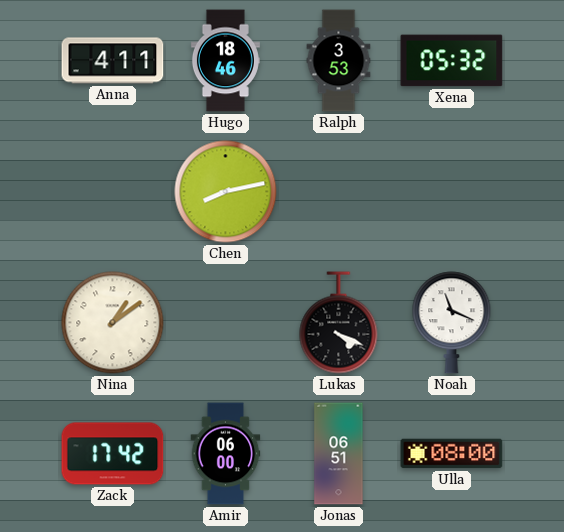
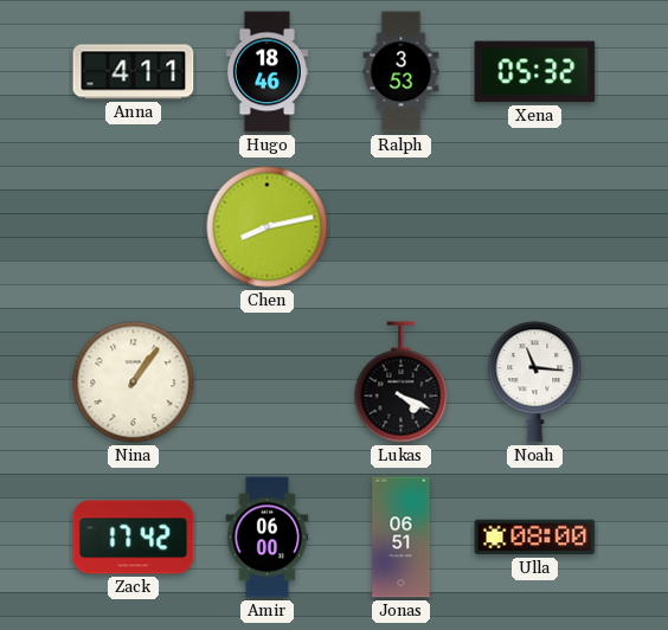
Nina: 1:09 -> 1:06
Noah: 11:19 -> 11:16
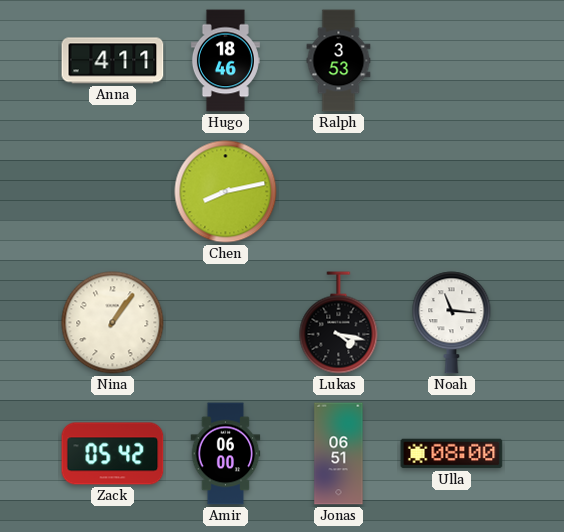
Xena: 05:32 -> none
Lukas: 4:19 -> 4:17
Zack: 17:42 -> 05:42
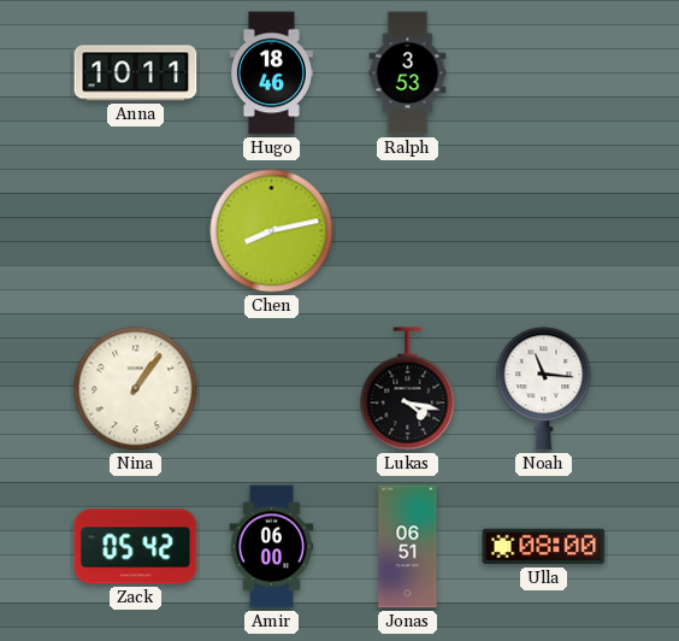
Anna: 4:11 -> 10:11
